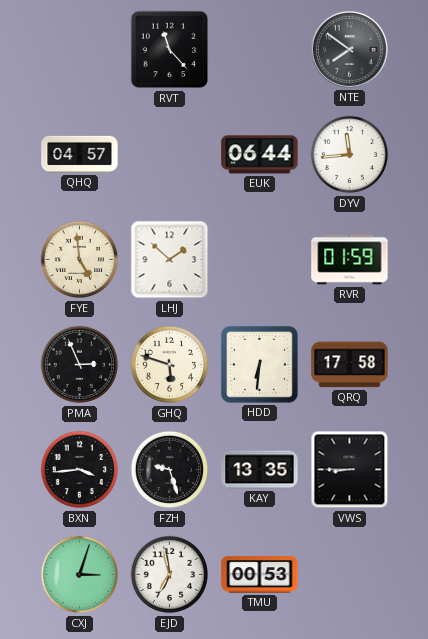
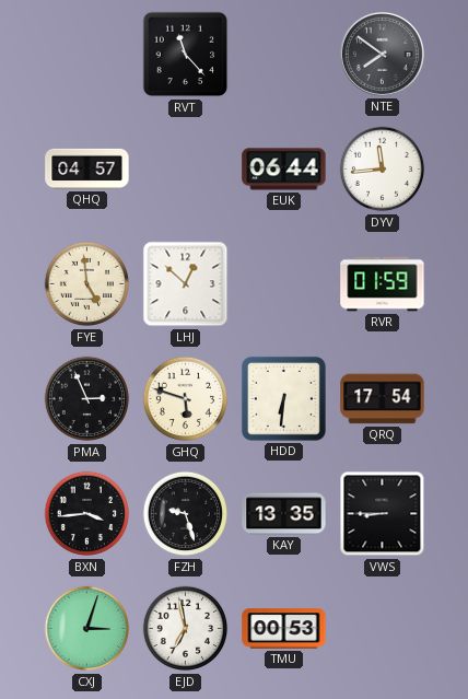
LHJ: 1:52 -> 12:52
QRQ: 17:58 -> 17:54
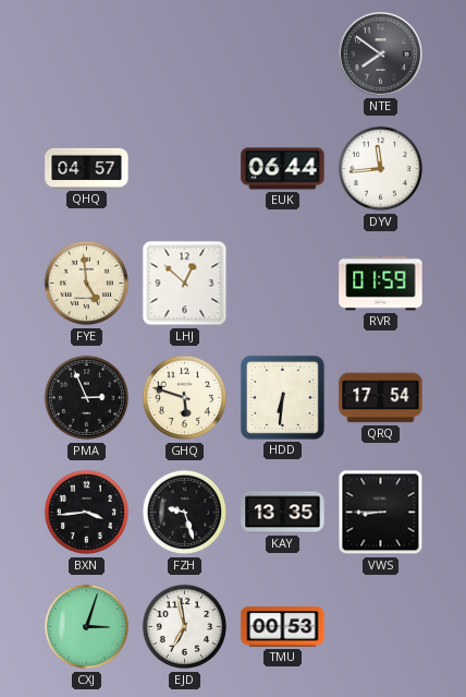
RVT: 11:23 -> none
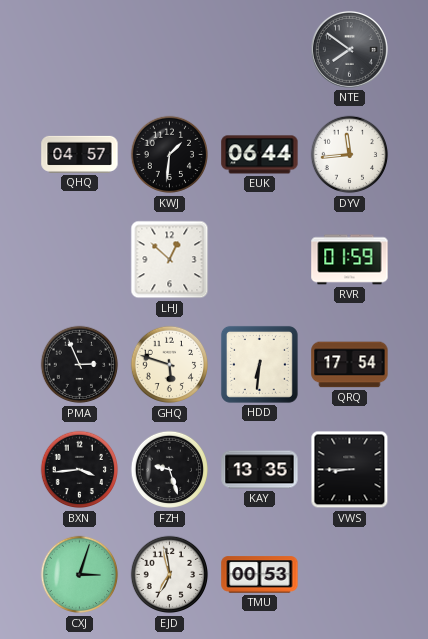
KWJ: none -> 1:31
FYE: 4:59 -> none
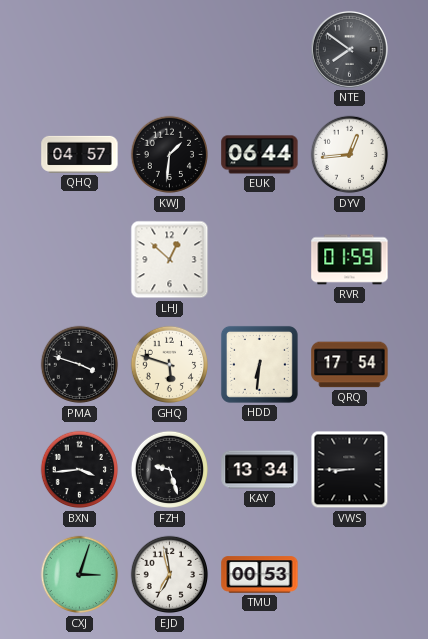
DYV: 11:44 -> 12:44
PMA: 2:56 -> 3:48
KAY: 13:35 -> 13:34
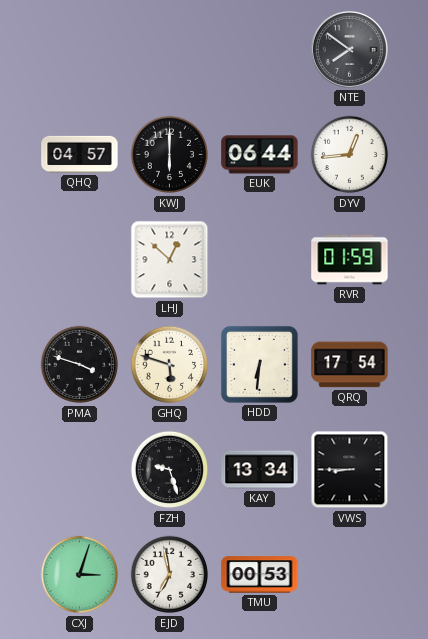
KWJ: 1:31 -> 6:00
BXN: 3:44 -> none
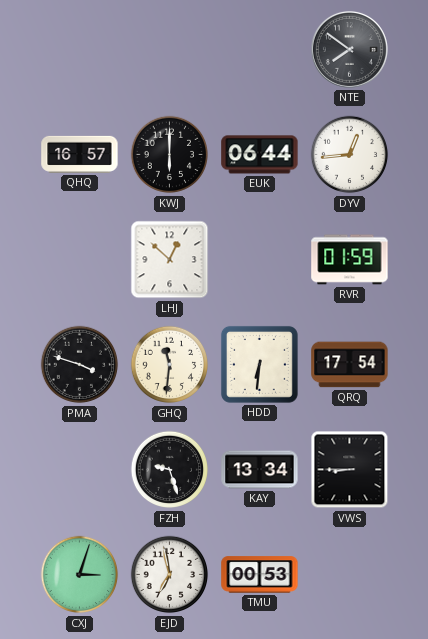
QHQ: 04:57 -> 16:57
GHQ: 5:48 -> 11:31
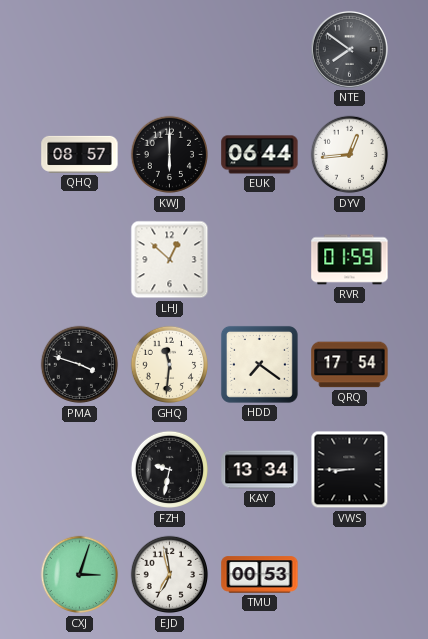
QHQ: 16:57 -> 08:57
HDD: 6:31 -> 7:21
FZH: 9:27 -> 9:32
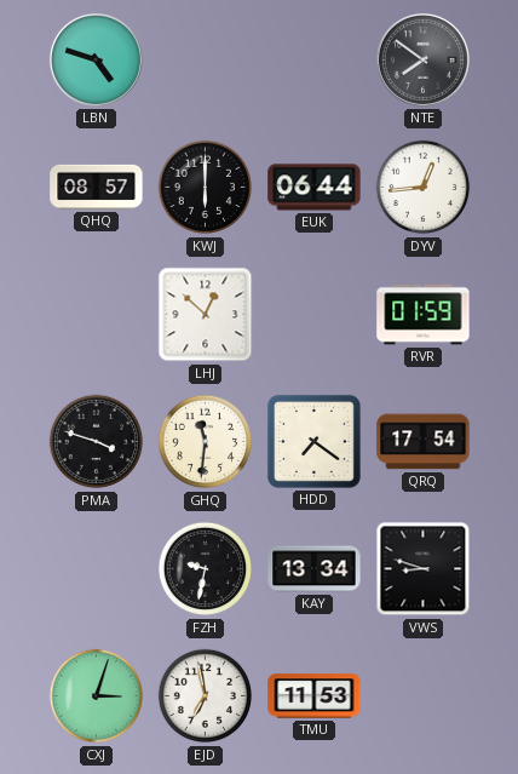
LBN: none -> 4:48
VWS: 8:45 -> 8:48
TMU: 00:53 -> 11:53
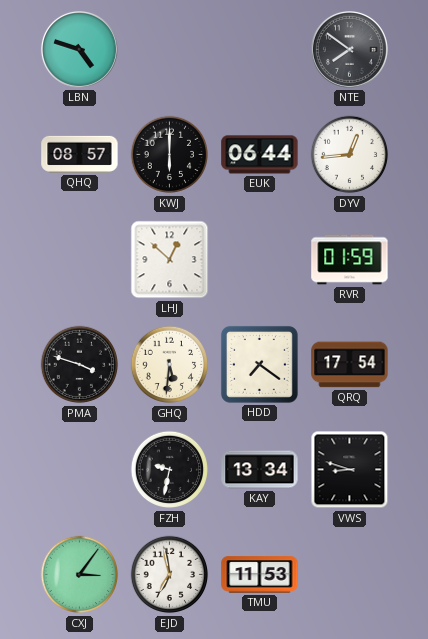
GHQ: 11:31 -> 5:31
CXJ: 3:03 -> 3:06
